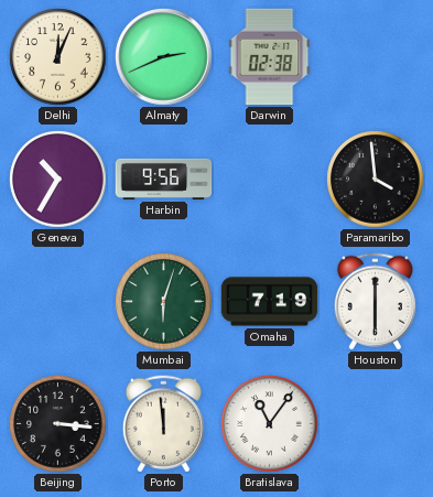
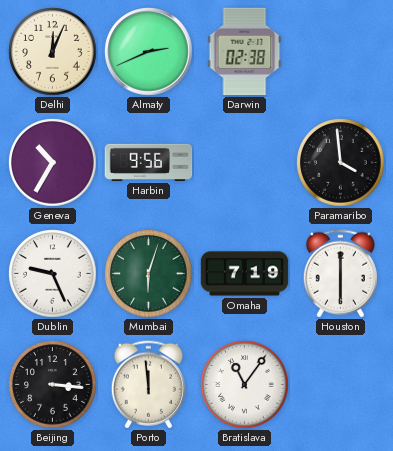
Dublin: none -> 9:26
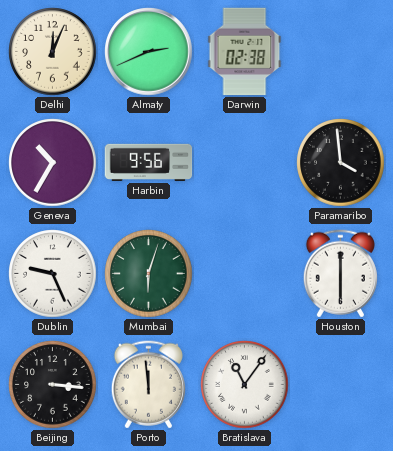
Omaha: 7:19 -> none
